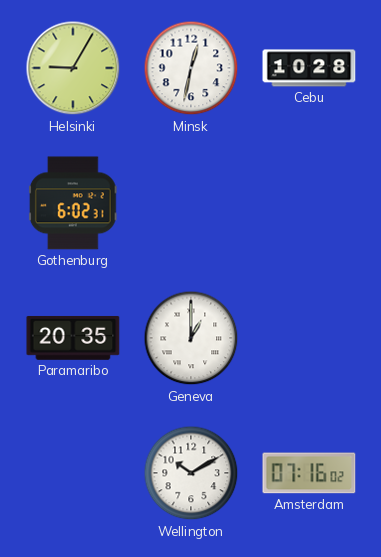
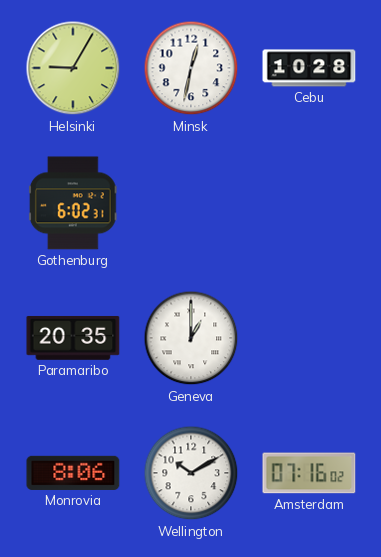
Monrovia: none -> 8:06
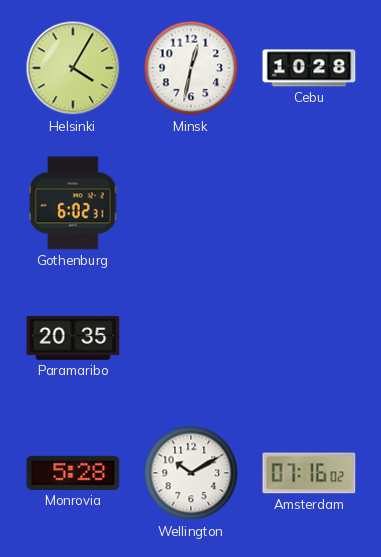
Helsinki: 9:05 -> 4:05
Geneva: 1:00 -> none
Monrovia: 8:06 -> 5:28
